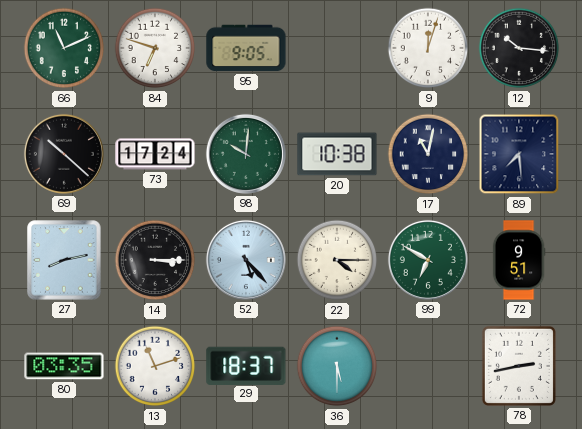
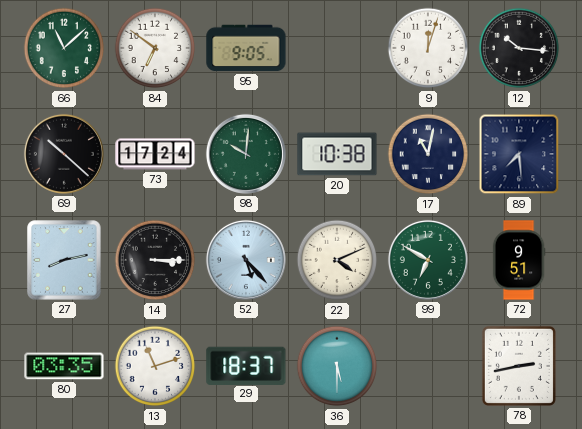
66: 11:11 -> 11:08
84: 6:48 -> 6:51
22: 4:15 -> 4:11
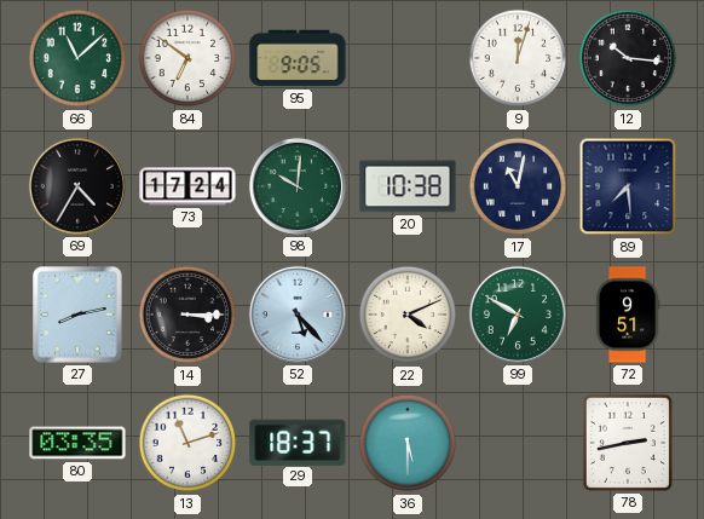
69: 10:22 -> 4:35
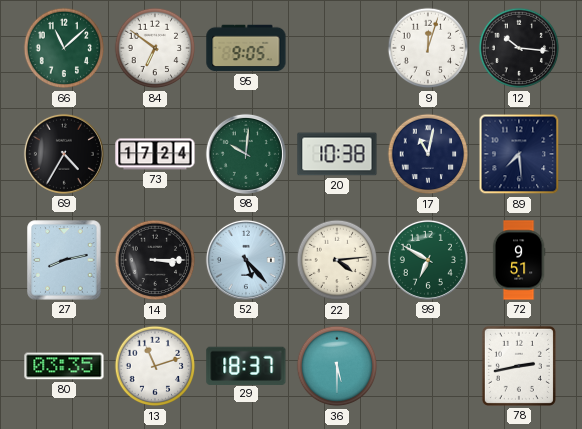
22: 4:11 -> 4:14
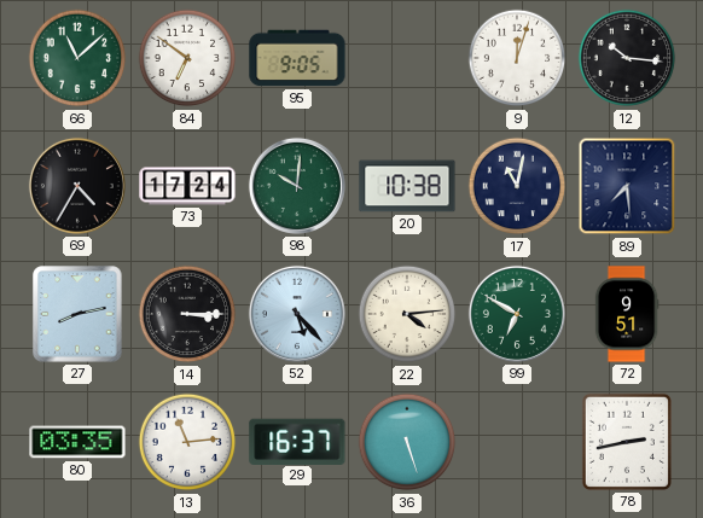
13: 11:12 -> 11:14
29: 18:37 -> 16:37
36: 5:30 -> 5:27
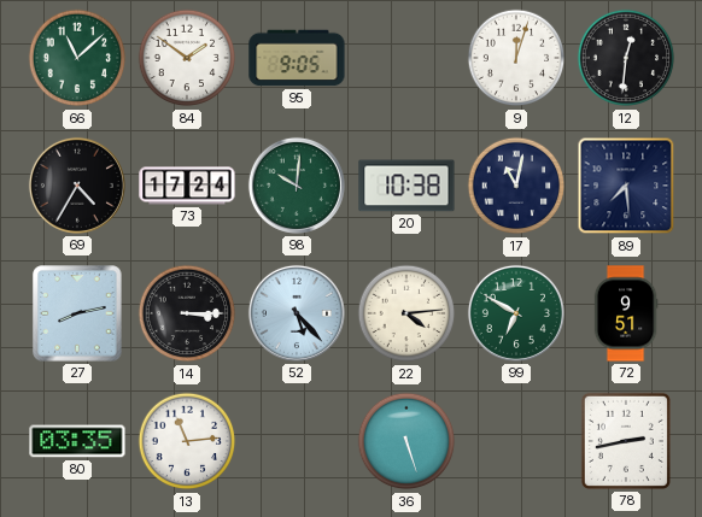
84: 6:51 -> 1:51
12: 10:16 -> 12:31
29: 16:37 -> none
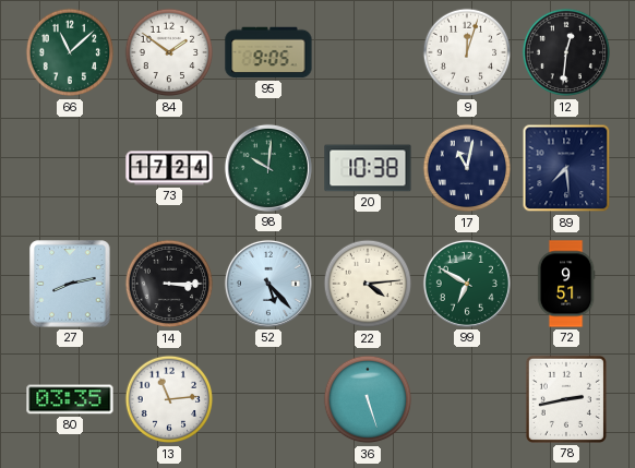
69: 4:35 -> none
